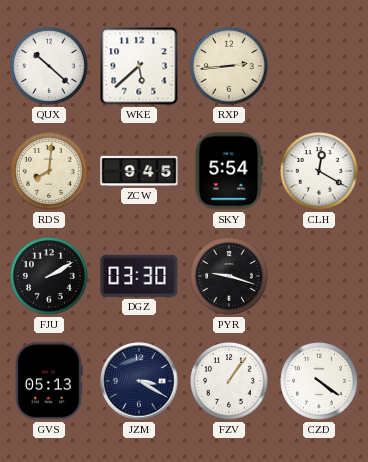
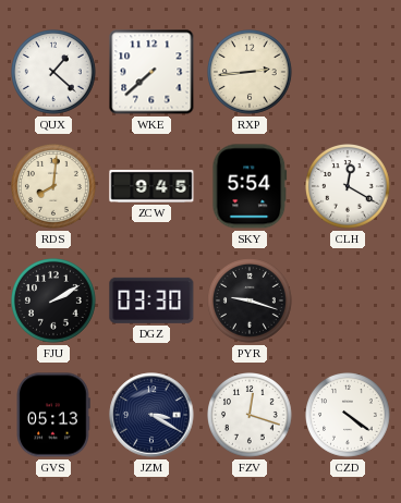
QUX: 10:22 -> 1:22
WKE: 5:38 -> 7:38
FZV: 1:06 -> 12:18
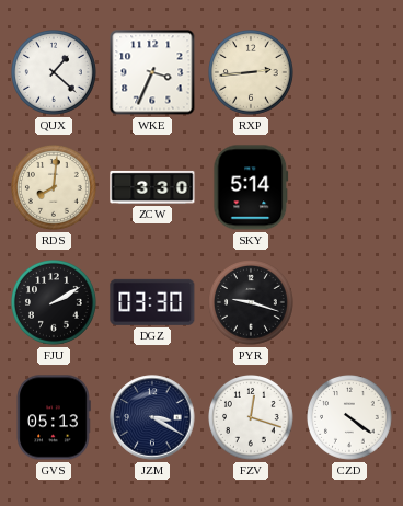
WKE: 7:38 -> 3:34
ZCW: 9:45 -> 3:30
SKY: 5:54 -> 5:14
CLH: 12:20 -> none
